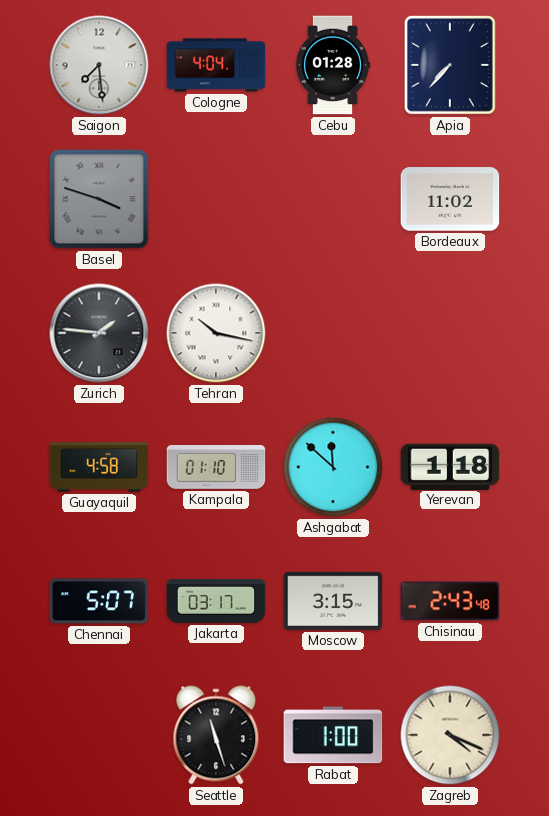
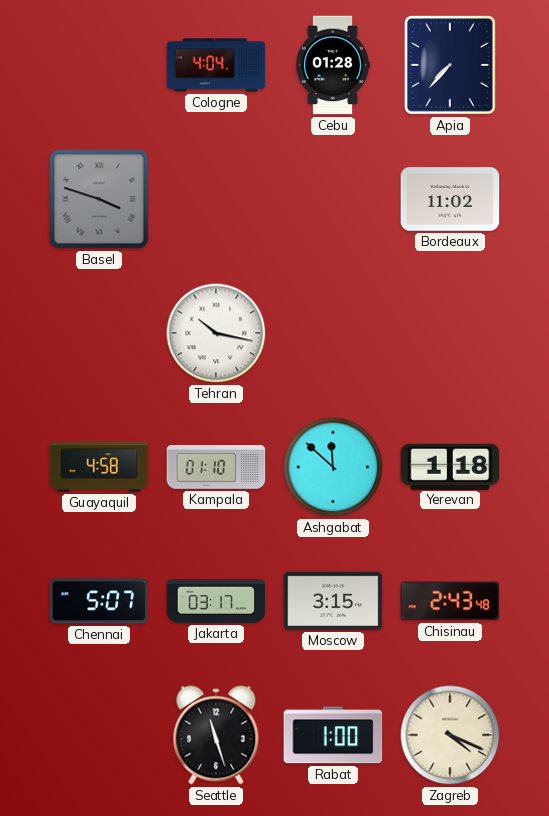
Saigon: 7:29 -> none
Zurich: 1:46 -> none
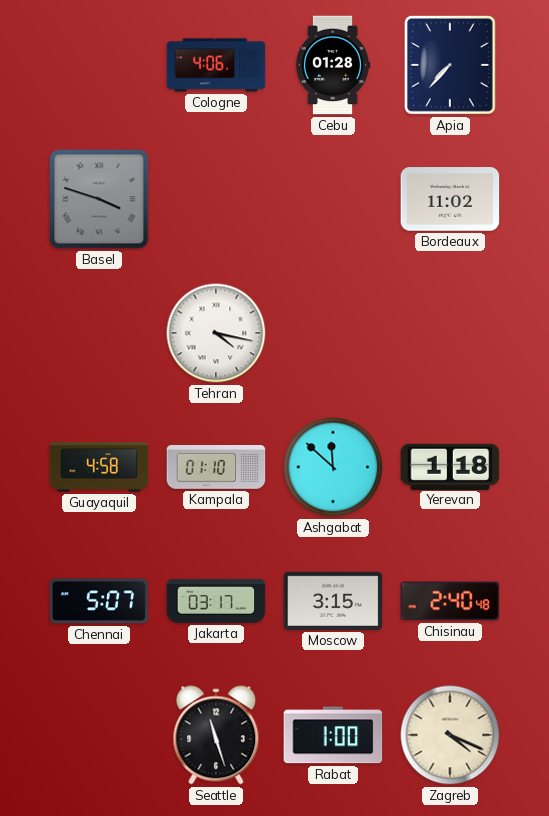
Cologne: 4:04 -> 4:06
Tehran: 10:17 -> 4:17
Chisinau: 2:43 -> 2:40
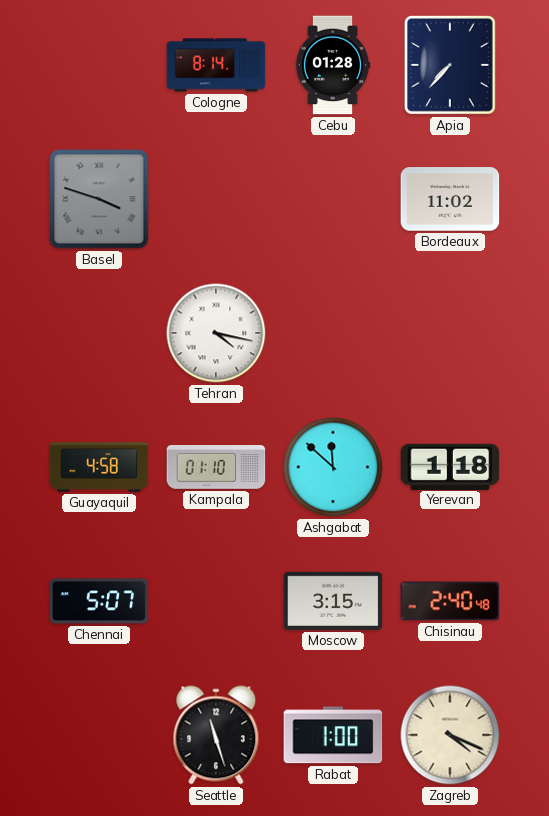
Cologne: 4:06 -> 8:14
Jakarta: 03:17 -> none
